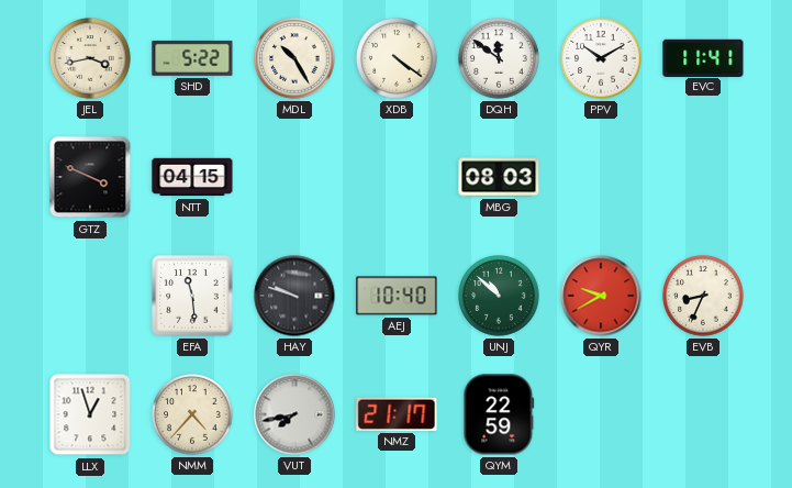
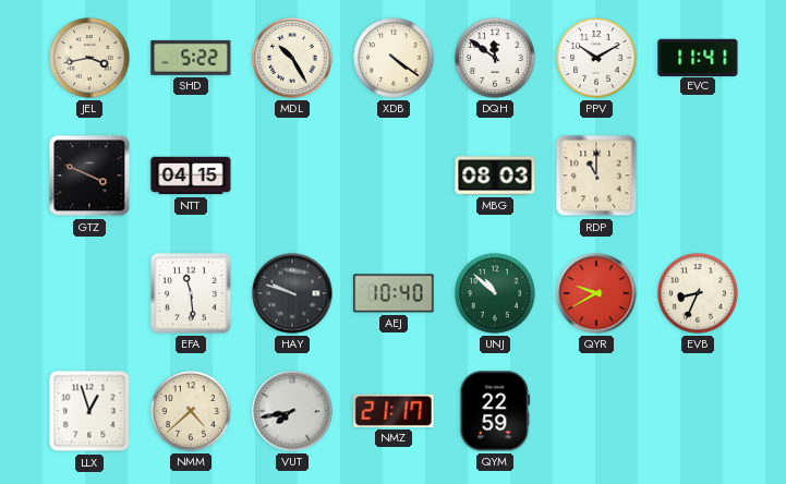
RDP: none -> 11:00
NMM: 4:37 -> 4:38
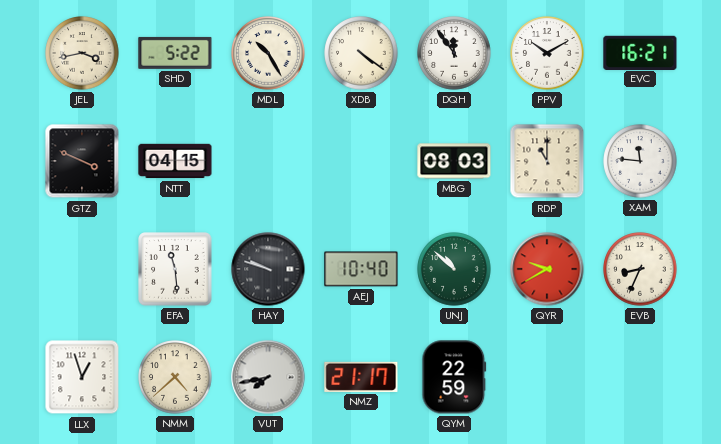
DQH: 11:51 -> 11:54
EVC: 11:41 -> 16:21
XAM: none -> 11:46
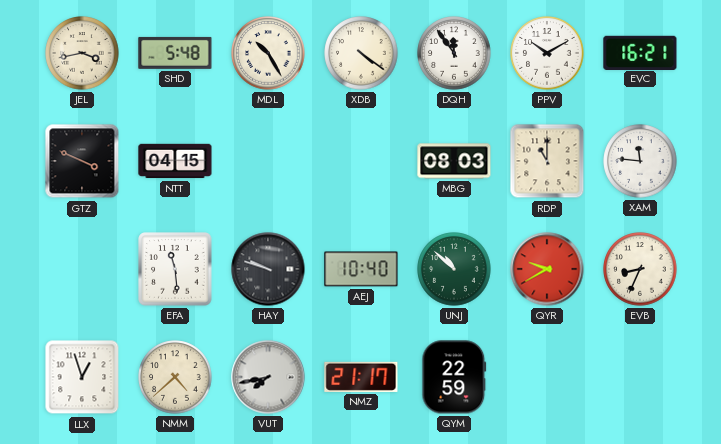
SHD: 5:22 -> 5:48
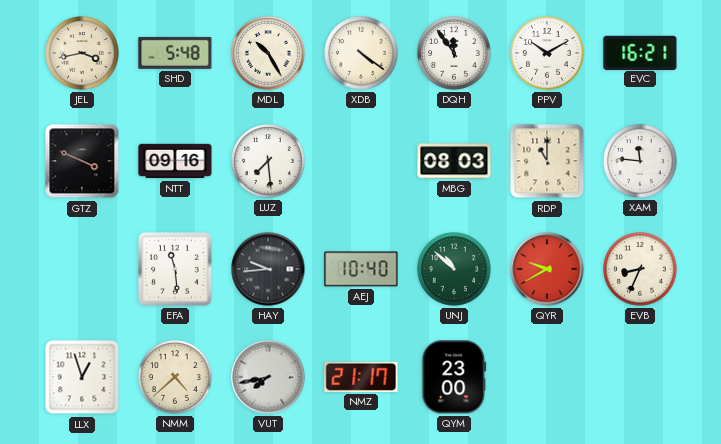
NTT: 04:15 -> 09:16
LUZ: none -> 7:29
HAY: 9:48 -> 9:44
QYM: 22:59 -> 23:00
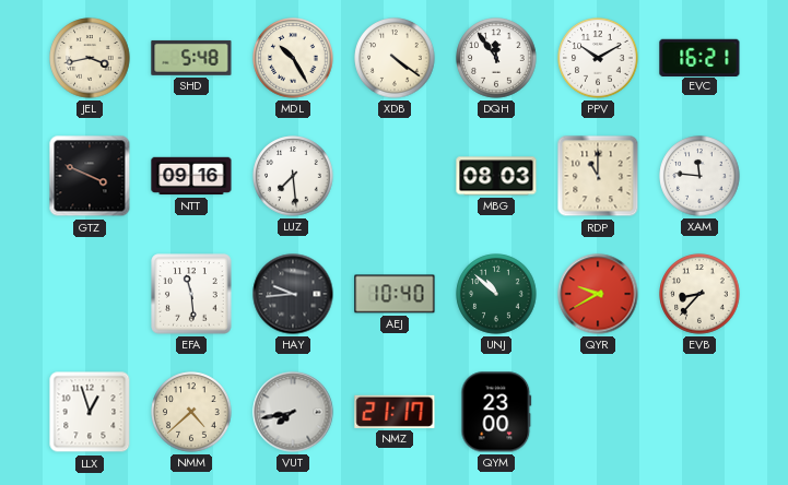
EVB: 8:34 -> 8:37
